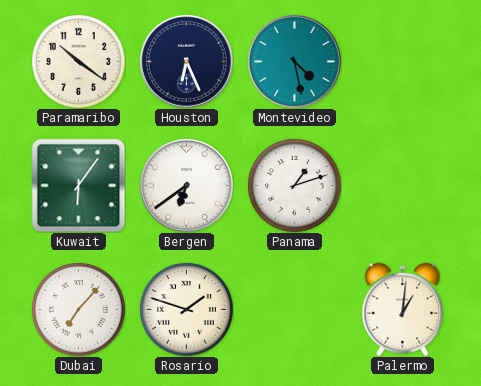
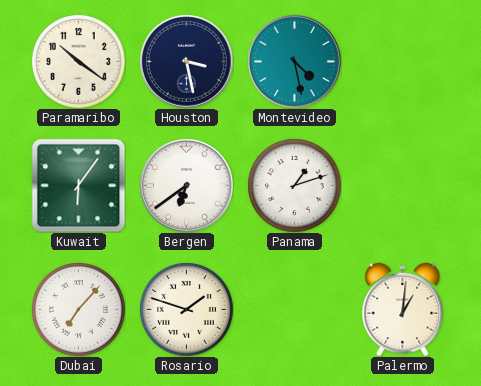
Houston: 6:26 -> 3:28
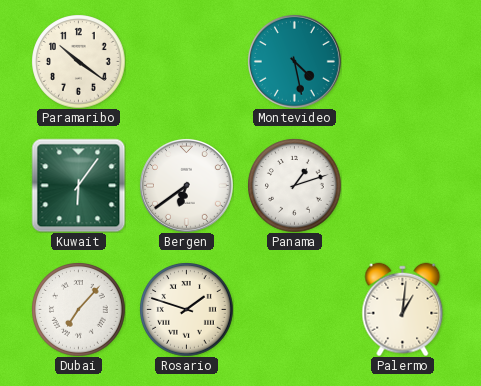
Houston: 3:28 -> none
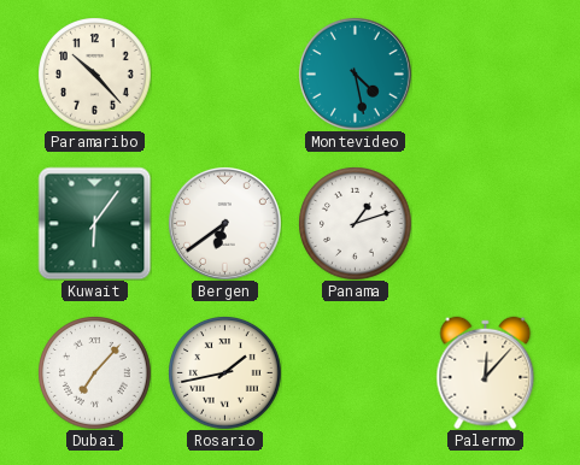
Paramaribo: 10:21 -> 10:23
Rosario: 1:48 -> 1:43
Palermo: 1:01 -> 12:07
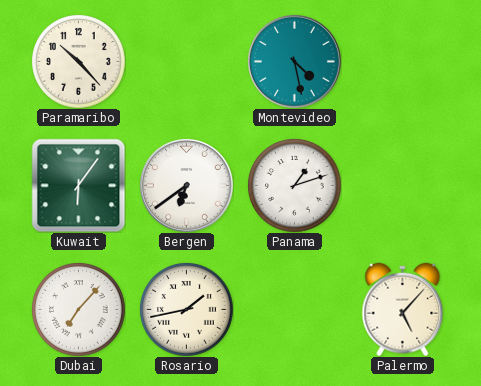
Palermo: 12:07 -> 5:07
